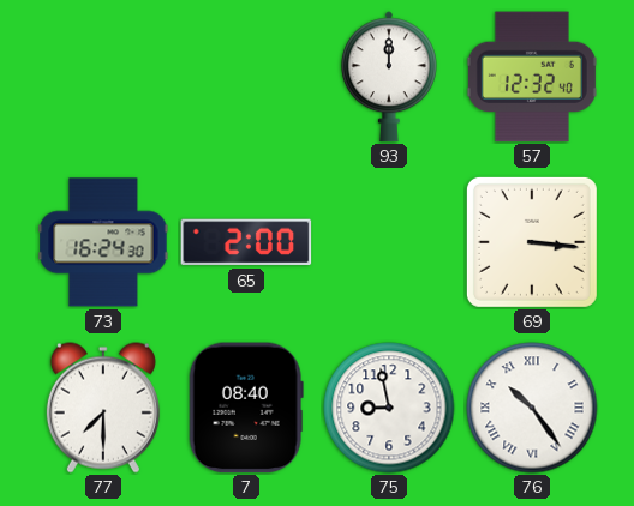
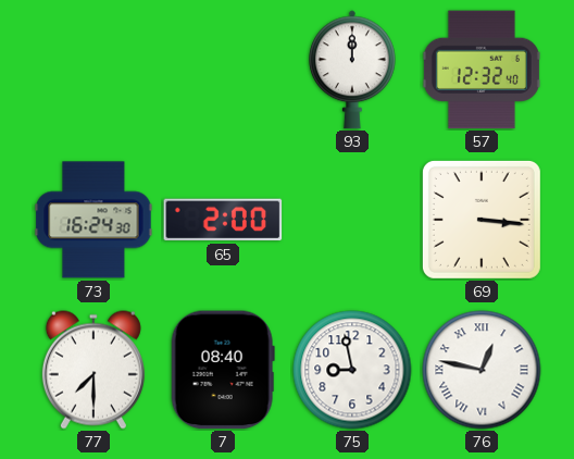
76: 10:24 -> 12:47
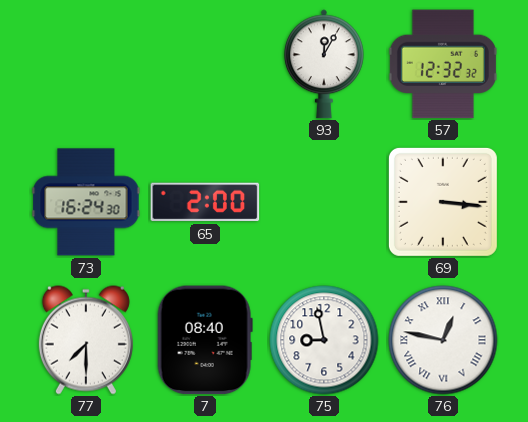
93: 12:00 -> 12:05
57: 12:32:40 -> 12:32:32
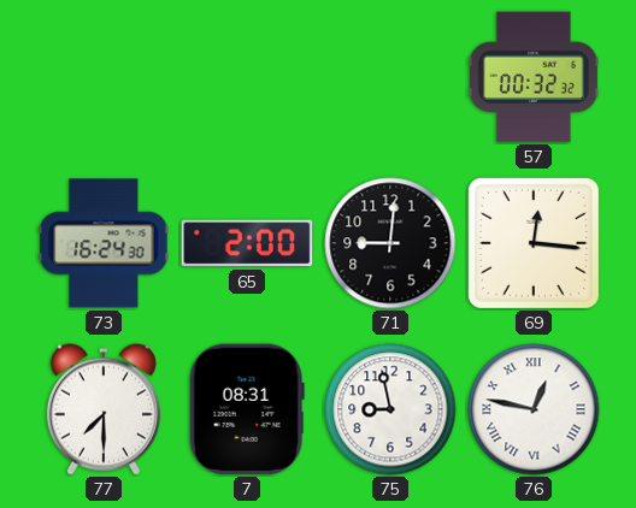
93: 12:05 -> none
57: 12:32 -> 00:32
71: none -> 9:01
69: 3:16 -> 12:16
7: 08:40 -> 08:31
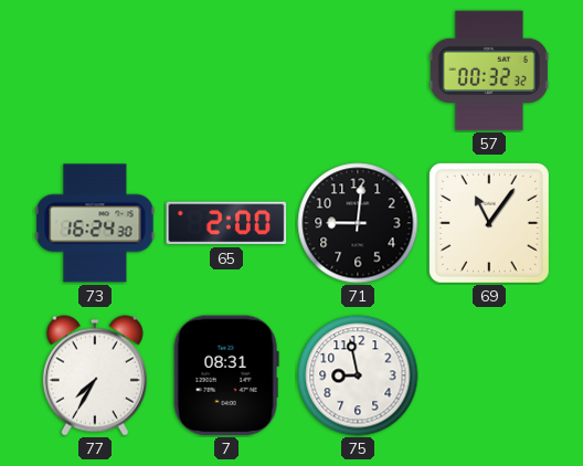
69: 12:16 -> 11:06
77: 7:30 -> 7:35
76: 12:47 -> none
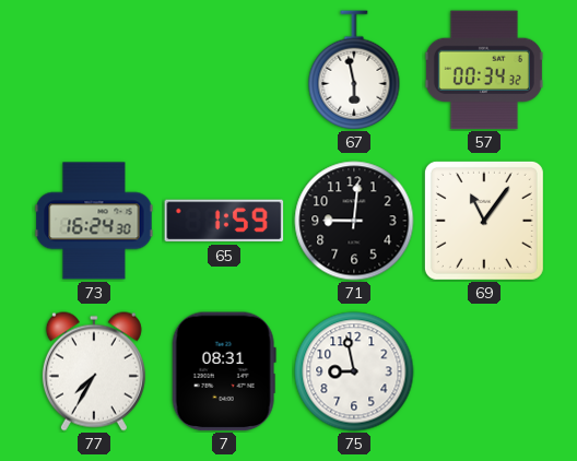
67: none -> 5:58
57: 00:32 -> 00:34
65: 2:00 -> 1:59
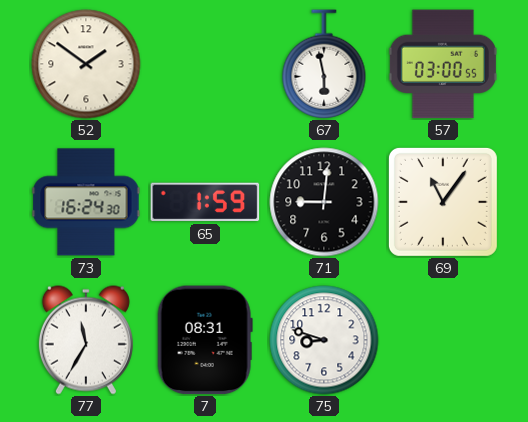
52: none -> 1:51
57: 00:34 -> 03:00
77: 7:35 -> 11:35
75: 8:58 -> 8:48
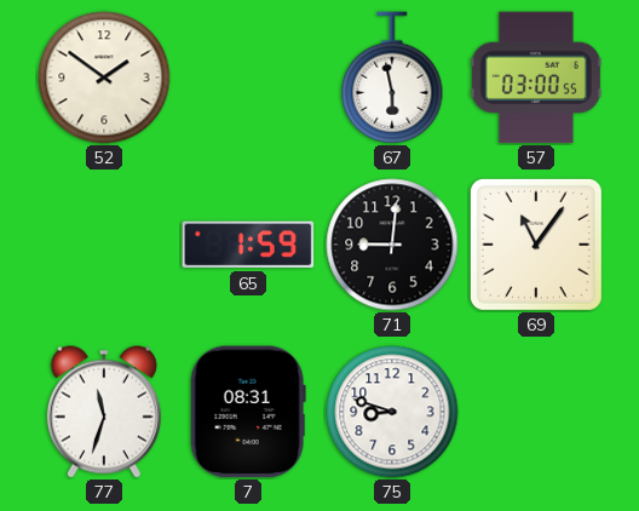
73: 16:24 -> none
77: 11:35 -> 11:33
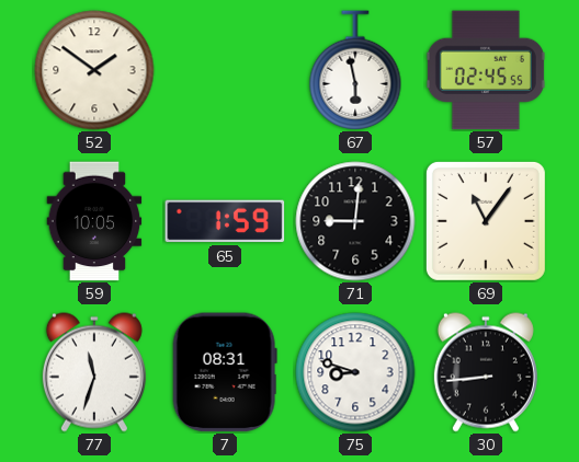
57: 03:00 -> 02:45
59: none -> 10:05
30: none -> 8:44
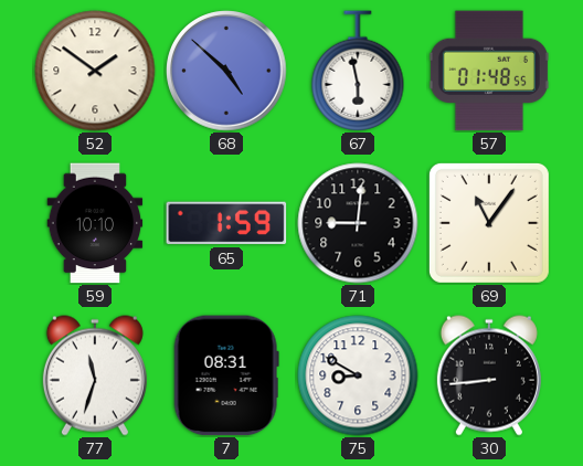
68: none -> 4:52
57: 02:45 -> 01:48
59: 10:05 -> 10:10
75: 8:48 -> 8:50
